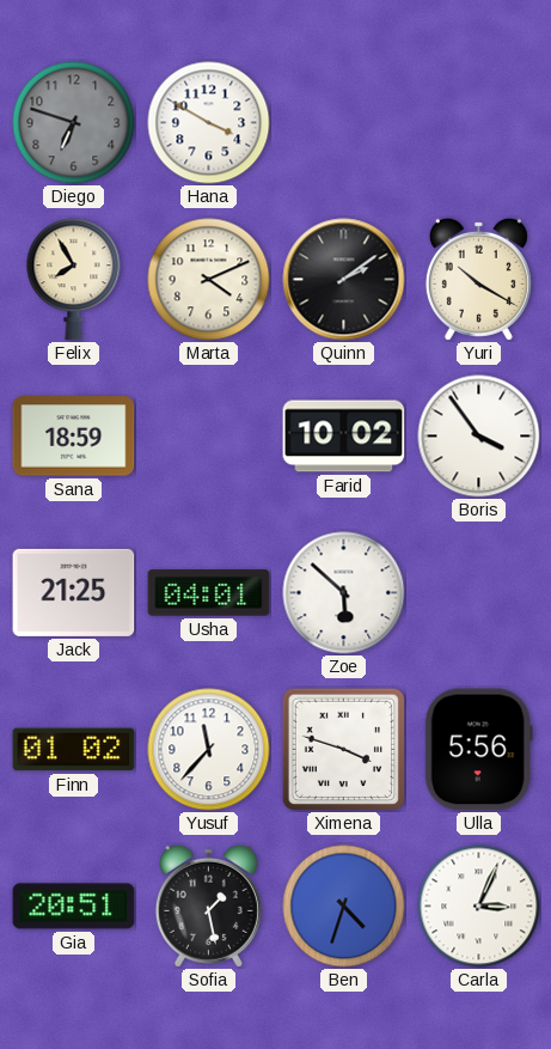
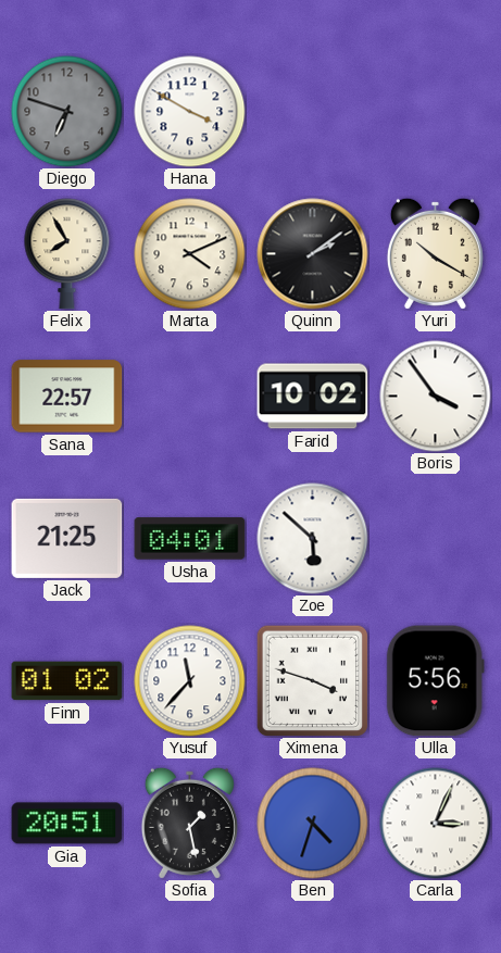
Sana: 18:59 -> 22:57
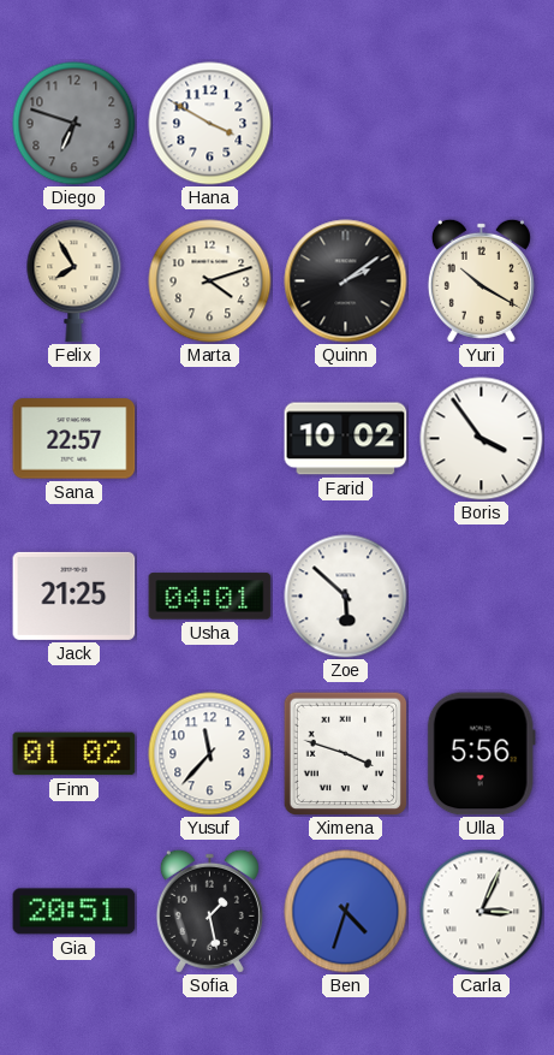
Marta: 4:11 -> 4:12
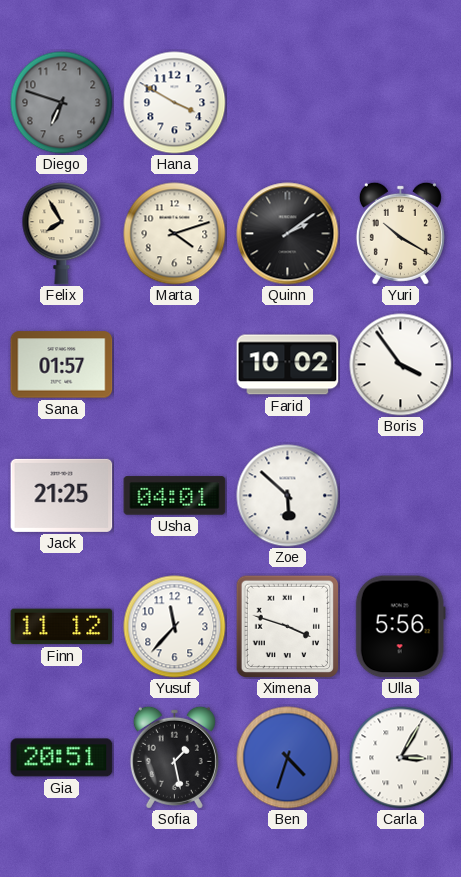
Sana: 22:57 -> 01:57
Finn: 01:02 -> 11:12
Carla: 3:04 -> 3:05
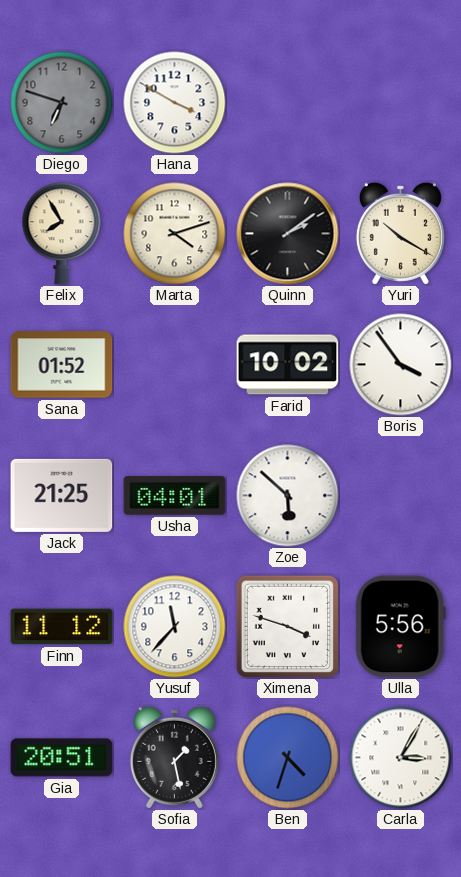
Sana: 01:57 -> 01:52
